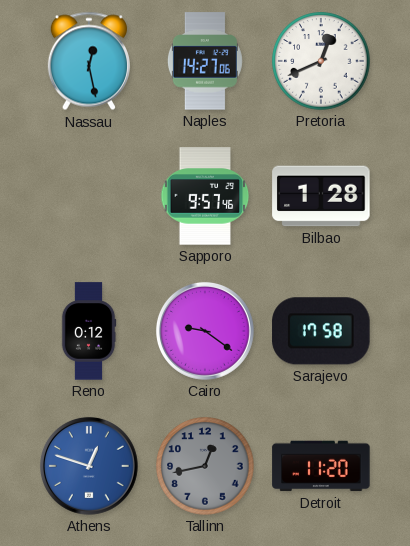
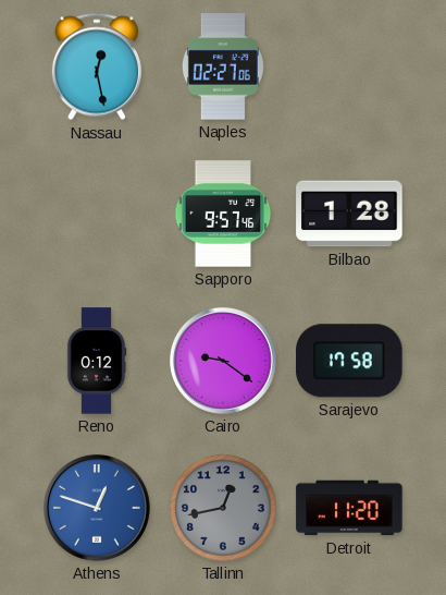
Naples: 14:27 -> 02:27
Pretoria: 12:41 -> none
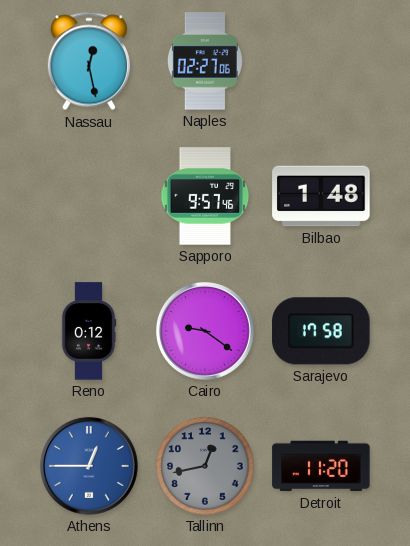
Bilbao: 1:28 -> 1:48
Athens: 12:48 -> 12:45
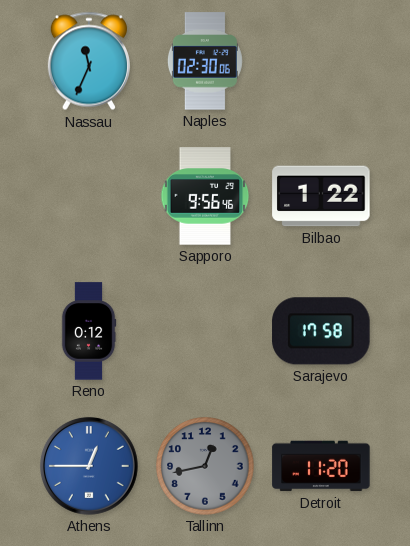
Nassau: 12:28 -> 11:34
Naples: 02:27 -> 02:30
Sapporo: 9:57 -> 9:56
Bilbao: 1:48 -> 1:22
Cairo: 9:21 -> none
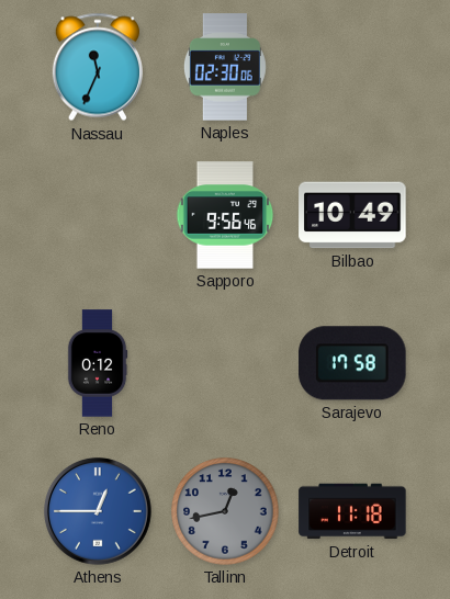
Bilbao: 1:22 -> 10:49
Detroit: 11:20 -> 11:18
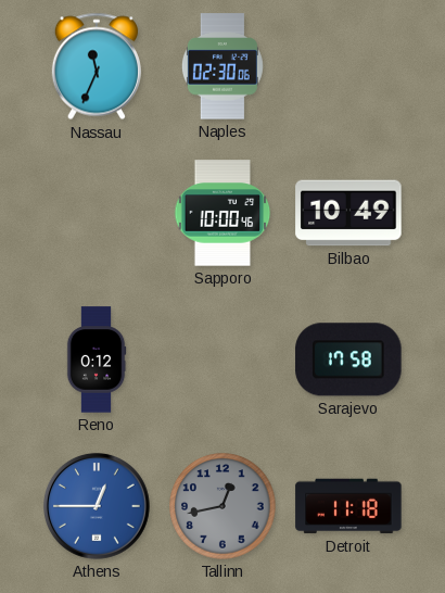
Sapporo: 9:56 -> 10:00
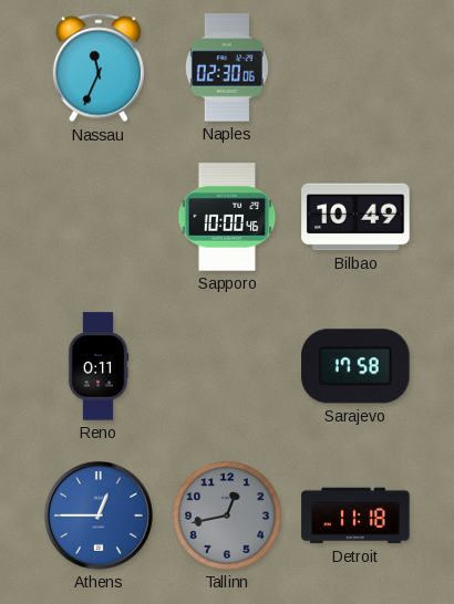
Reno: 0:12 -> 0:11
